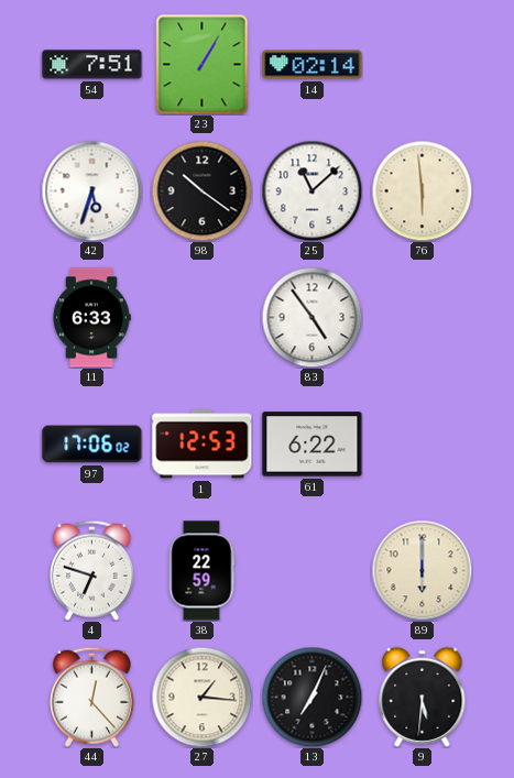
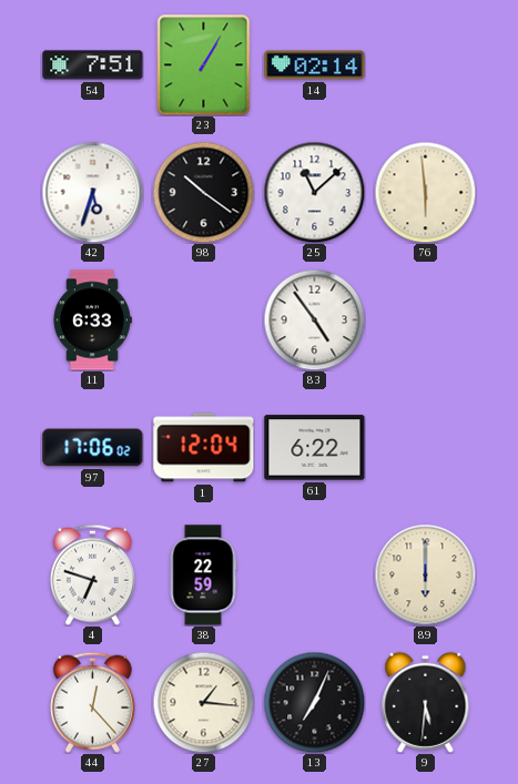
1: 12:53 -> 12:04
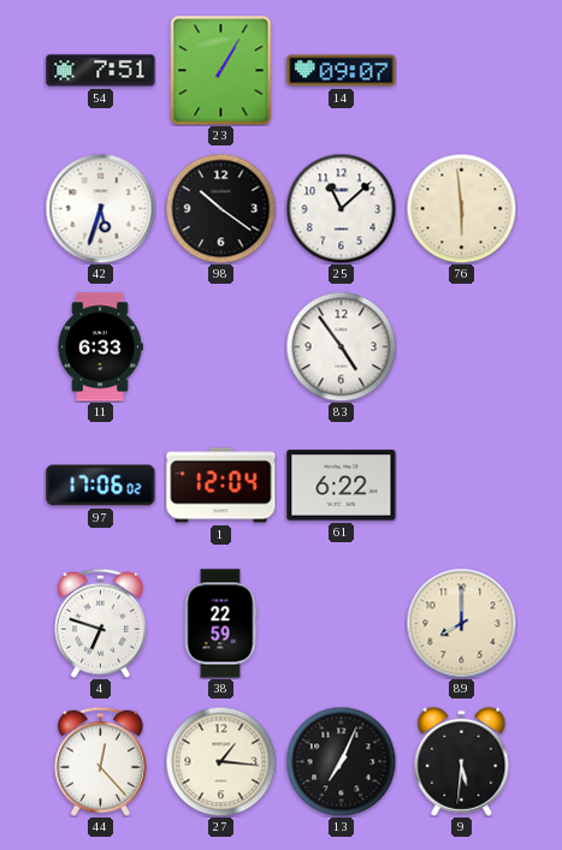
14: 02:14 -> 09:07
89: 6:00 -> 8:00
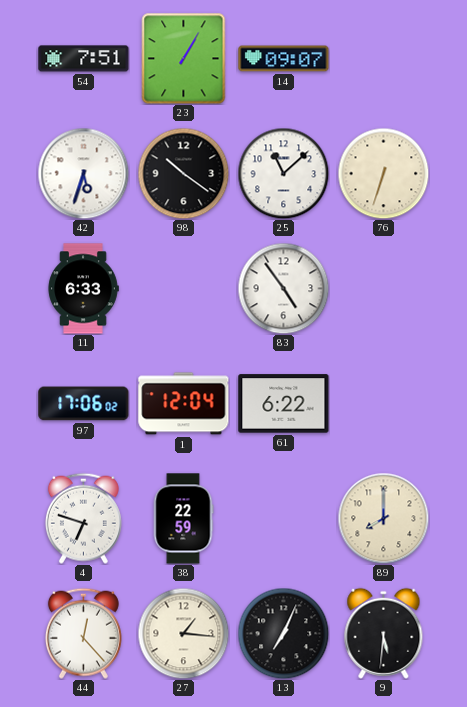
76: 5:59 -> 6:33
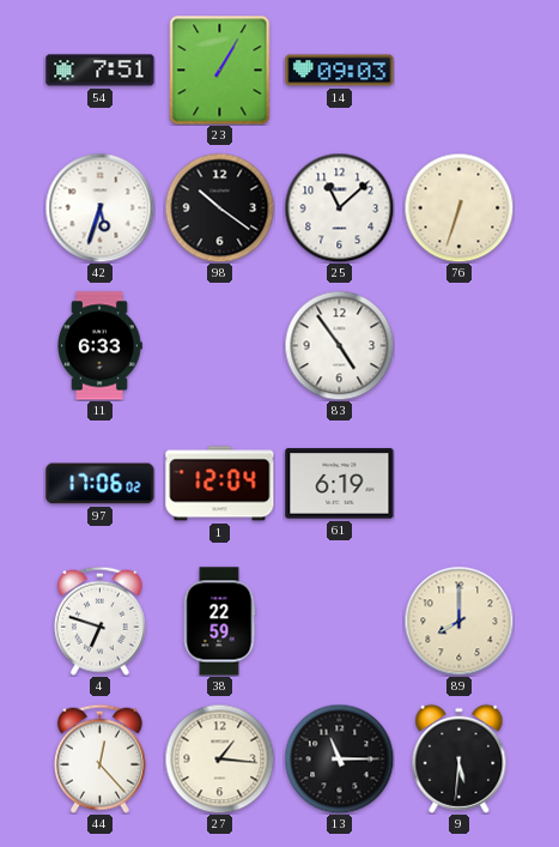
14: 09:07 -> 09:03
61: 6:22 -> 6:19
13: 7:04 -> 11:15
